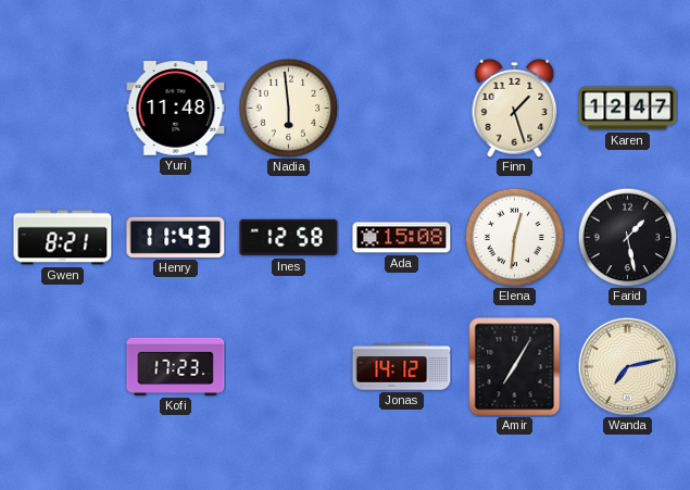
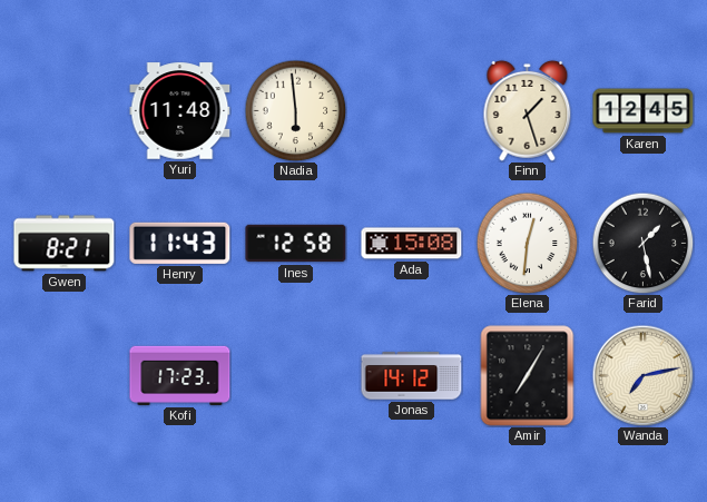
Karen: 12:47 -> 12:45
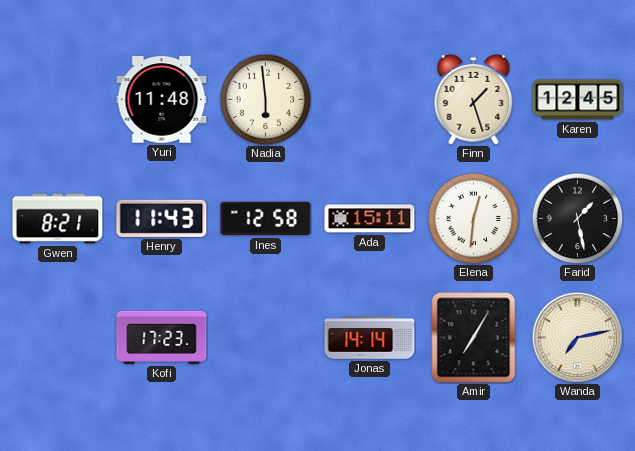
Ada: 15:08 -> 15:11
Jonas: 14:12 -> 14:14
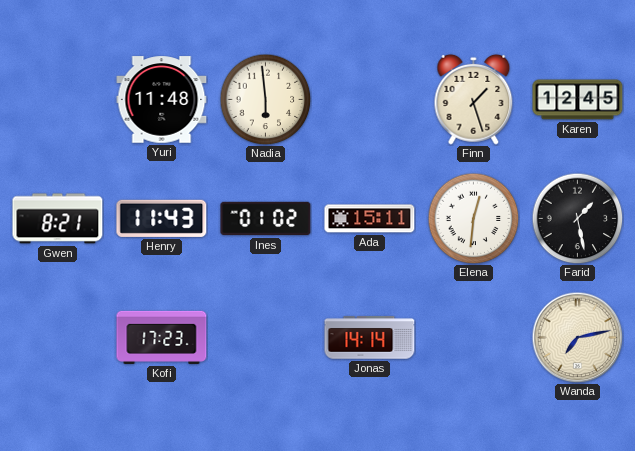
Ines: 12:58 -> 01:02
Amir: 7:05 -> none
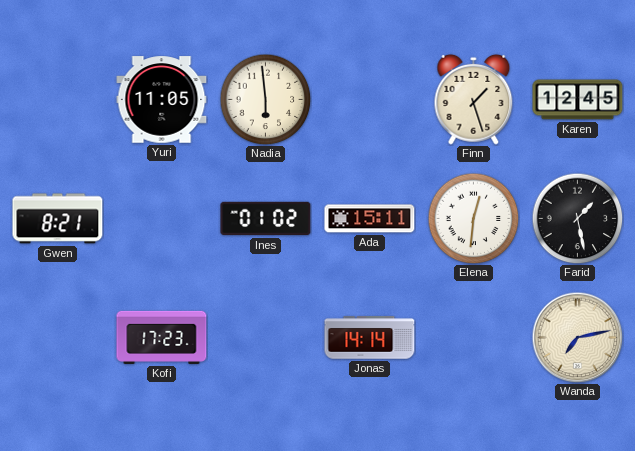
Yuri: 11:48 -> 11:05
Henry: 11:43 -> none
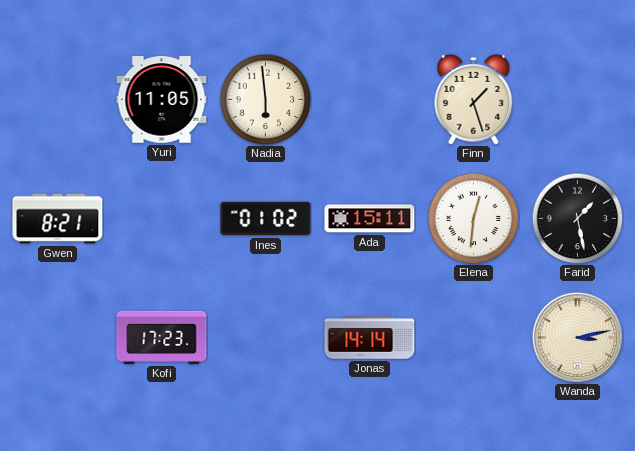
Karen: 12:45 -> none
Wanda: 7:13 -> 3:13
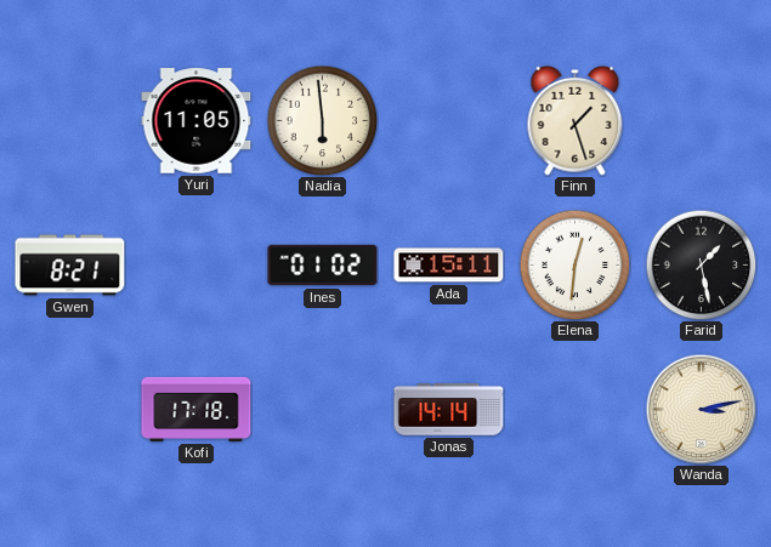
Kofi: 17:23 -> 17:18
